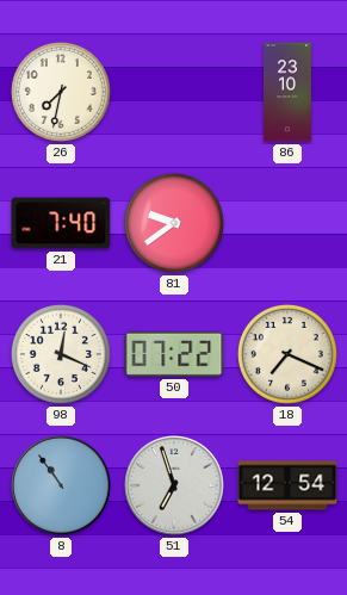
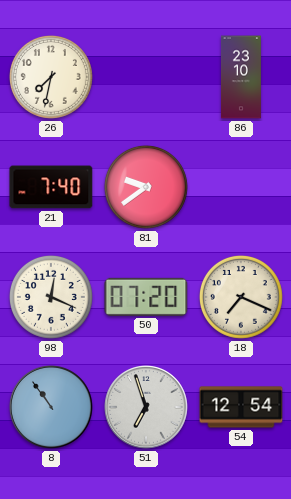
50: 07:22 -> 07:20
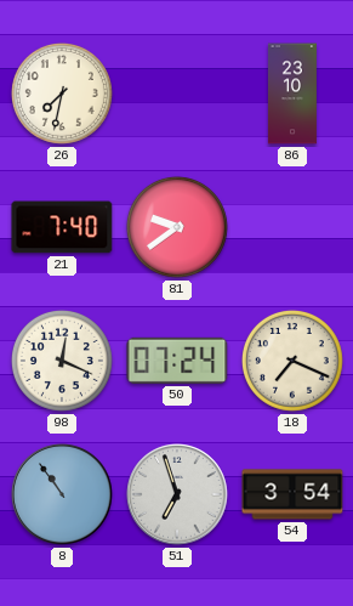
50: 07:20 -> 07:24
54: 12:54 -> 3:54
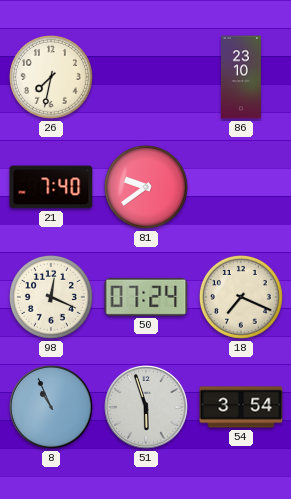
8: 10:54 -> 10:56
51: 6:57 -> 5:57
